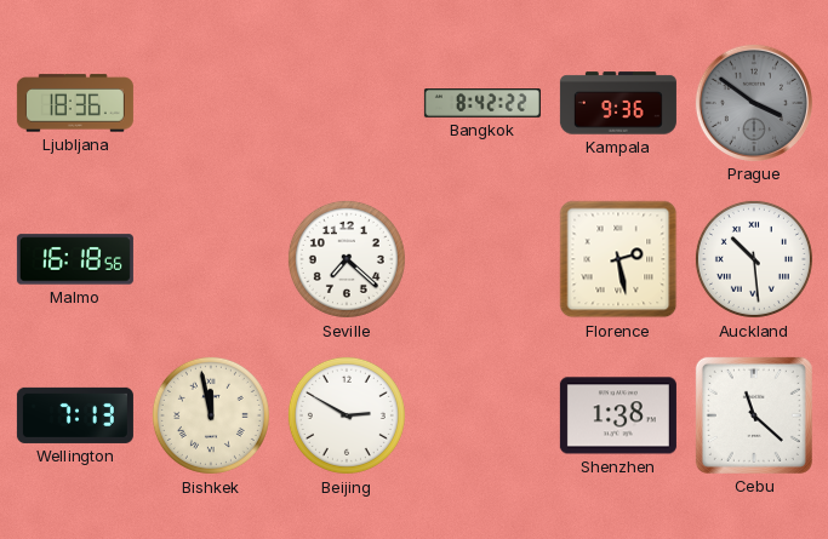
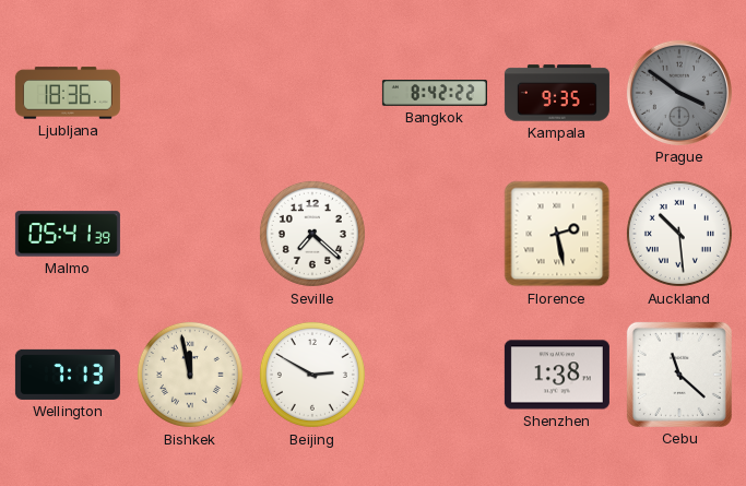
Kampala: 9:36 -> 9:35
Malmo: 16:18 -> 05:41
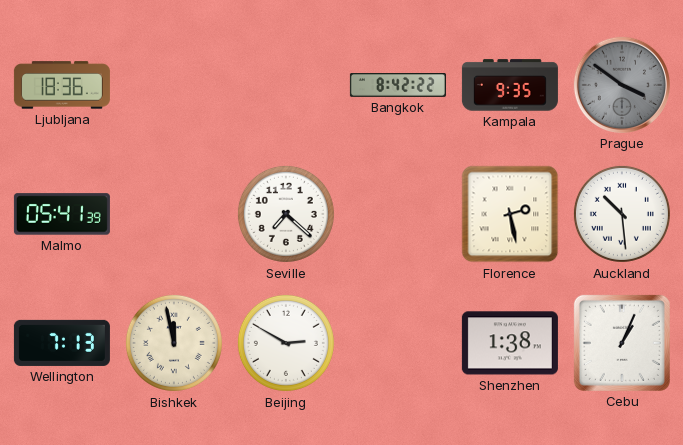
Cebu: 11:22 -> 1:04
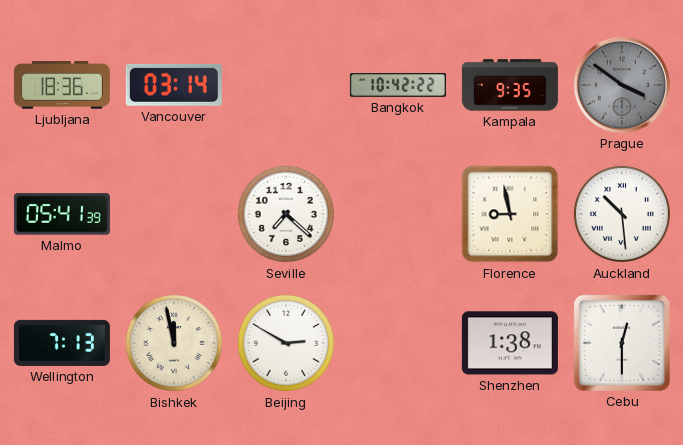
Vancouver: none -> 03:14
Bangkok: 8:42 -> 10:42
Florence: 2:28 -> 8:58
Cebu: 1:04 -> 12:30
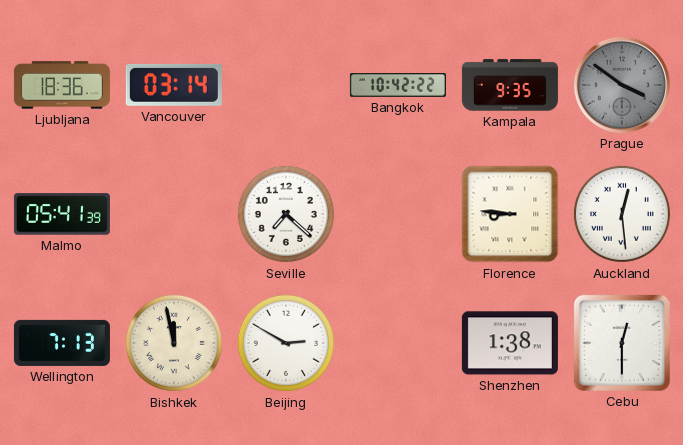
Florence: 8:58 -> 8:46
Auckland: 10:29 -> 12:29
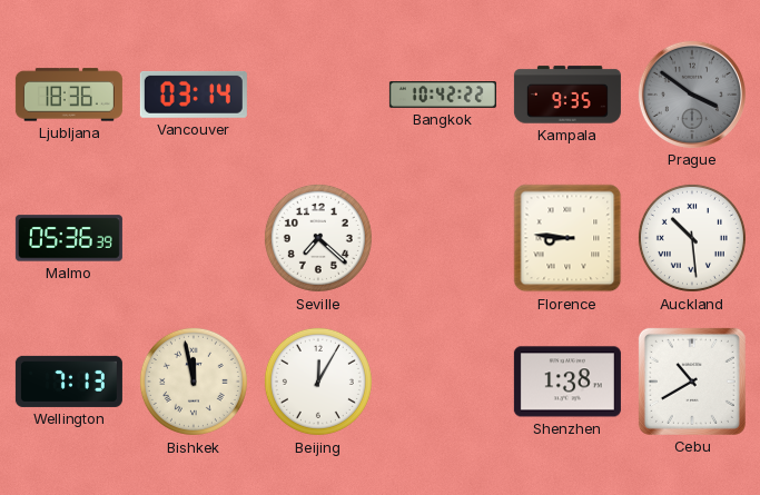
Malmo: 05:41 -> 05:36
Auckland: 12:29 -> 10:29
Beijing: 2:50 -> 12:05
Cebu: 12:30 -> 10:40
